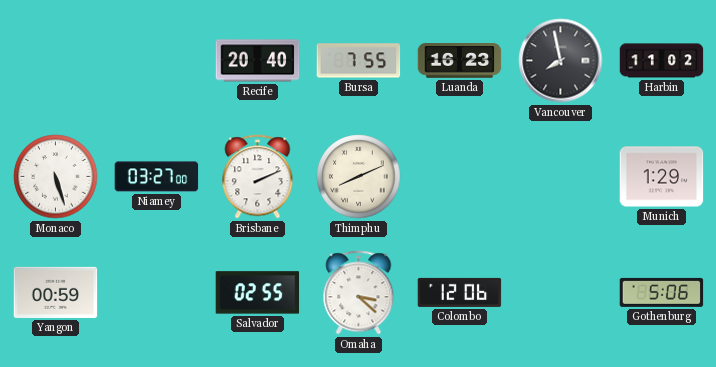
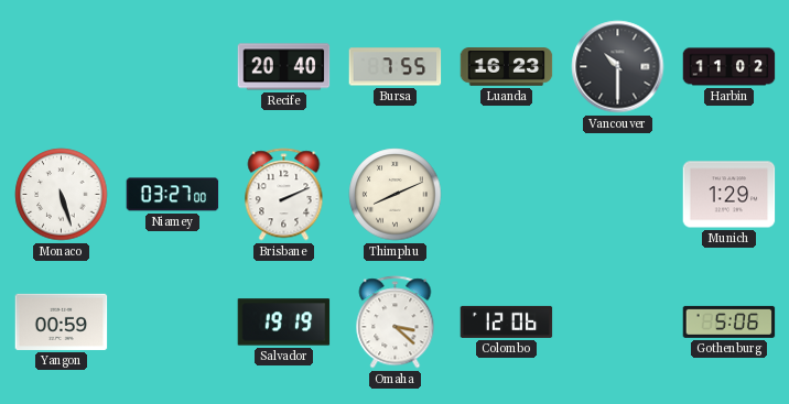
Vancouver: 7:58 -> 10:30
Salvador: 02:55 -> 19:19
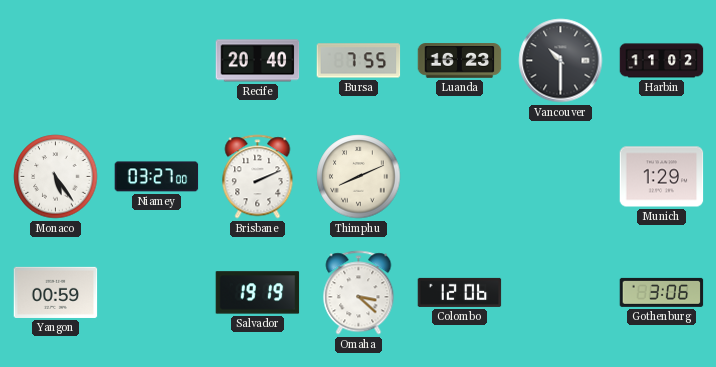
Monaco: 5:27 -> 5:24
Gothenburg: 5:06 -> 3:06
